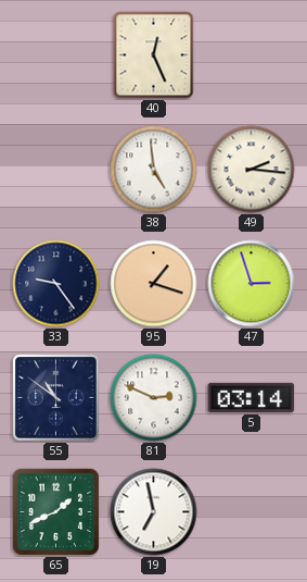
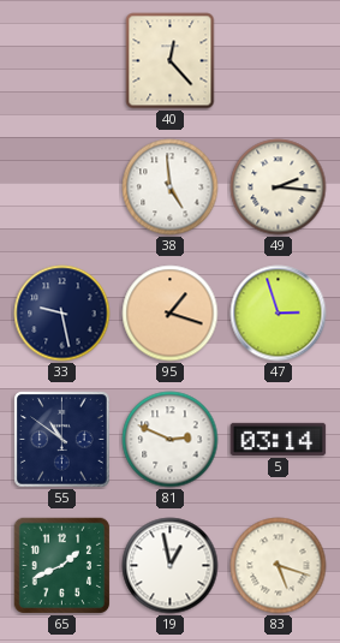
40: 12:26 -> 12:23
33: 9:24 -> 9:28
19: 6:58 -> 12:58
83: none -> 5:18
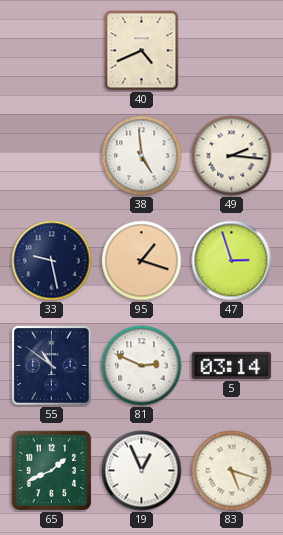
40: 12:23 -> 4:41
19: 12:58 -> 12:56
